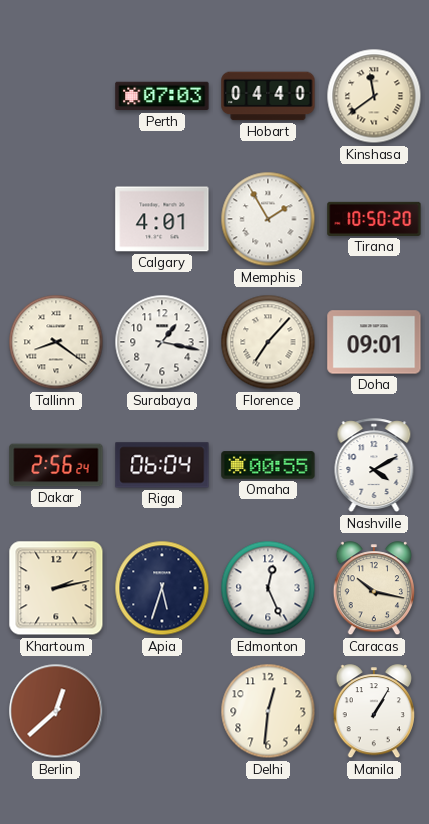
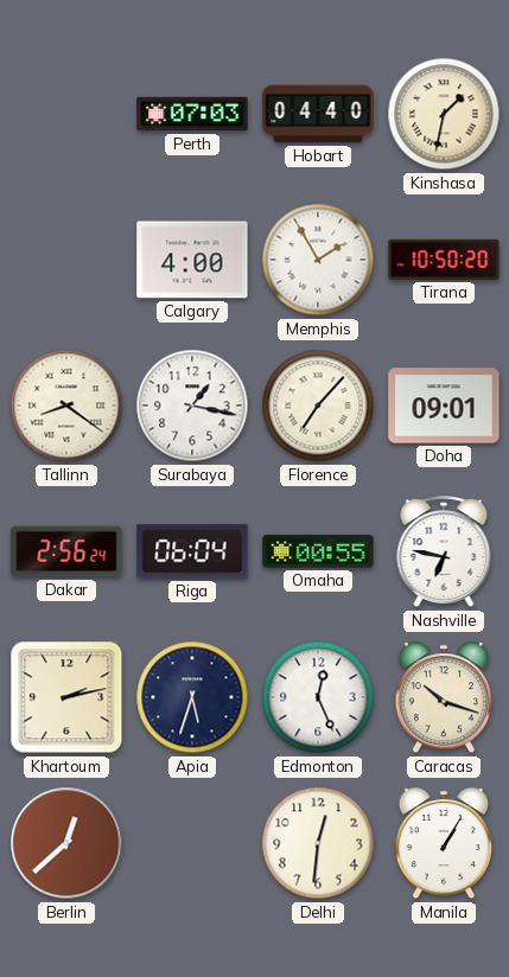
Kinshasa: 11:39 -> 1:32
Calgary: 4:01 -> 4:00
Nashville: 4:10 -> 6:47
Caracas: 10:17 -> 10:18
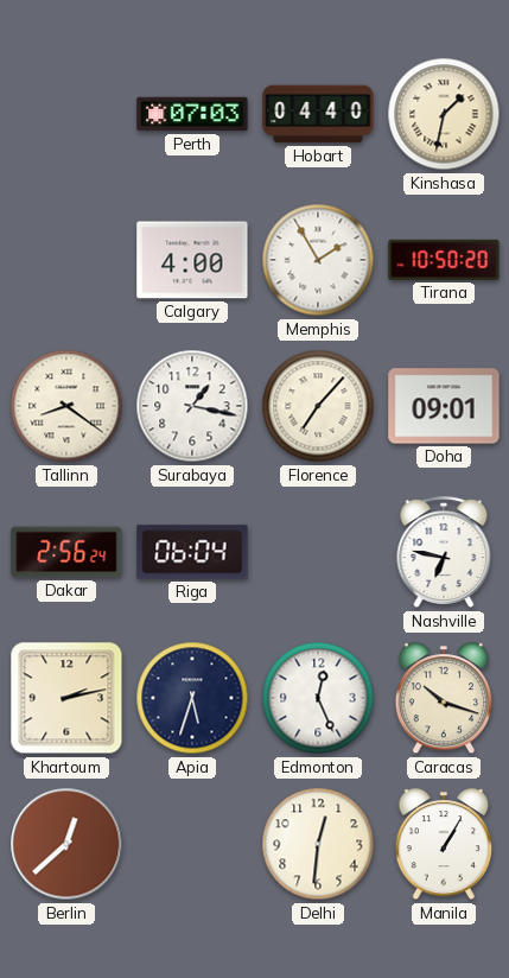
Omaha: 00:55 -> none
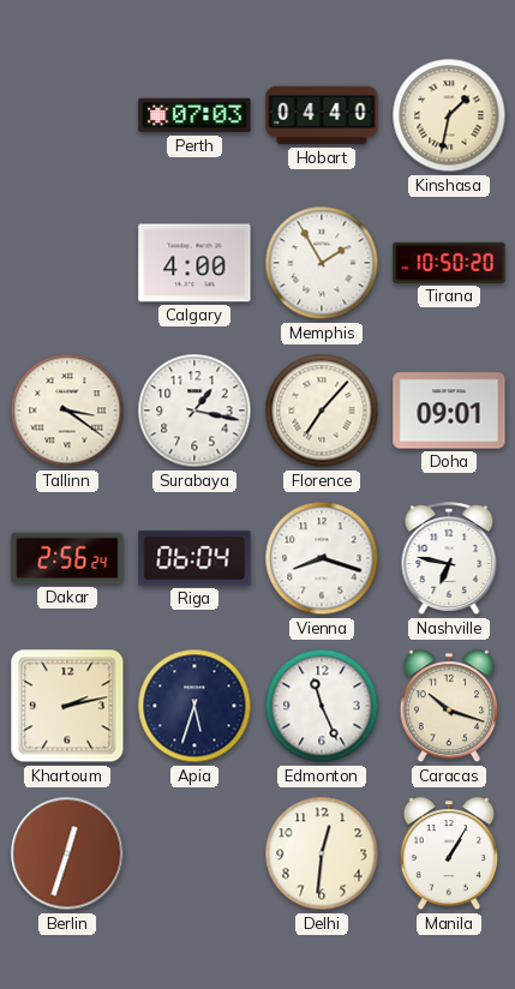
Tallinn: 8:21 -> 3:21
Vienna: none -> 8:18
Edmonton: 12:26 -> 11:26
Berlin: 12:38 -> 12:33
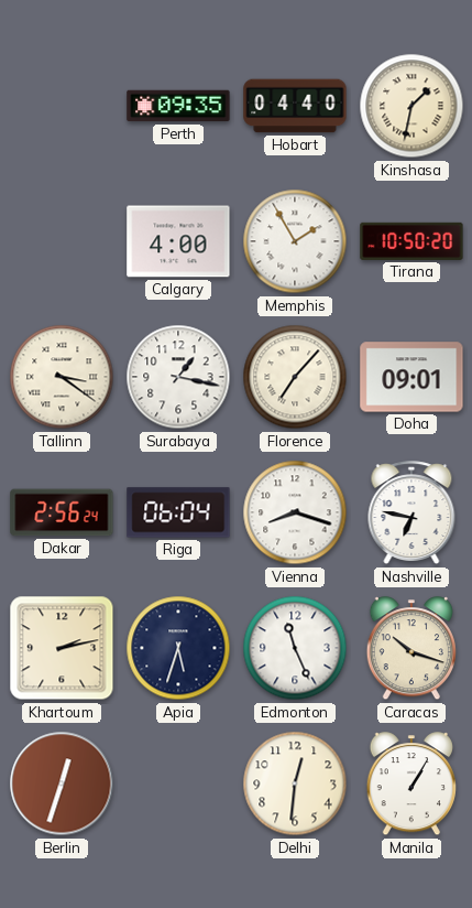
Perth: 07:03 -> 09:35
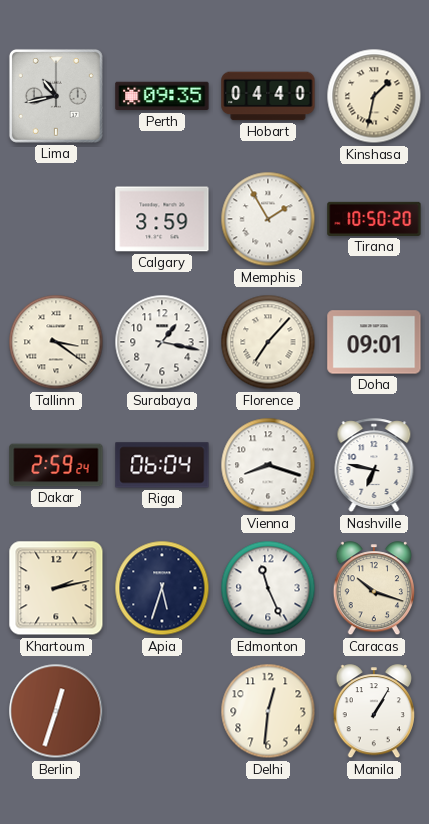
Lima: none -> 10:43
Calgary: 4:00 -> 3:59
Dakar: 2:56 -> 2:59
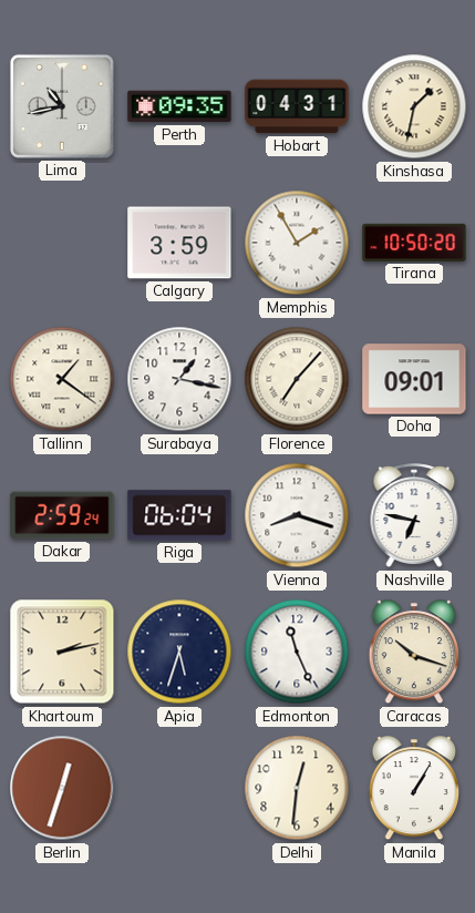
Hobart: 04:40 -> 04:31
Tallinn: 3:21 -> 1:21
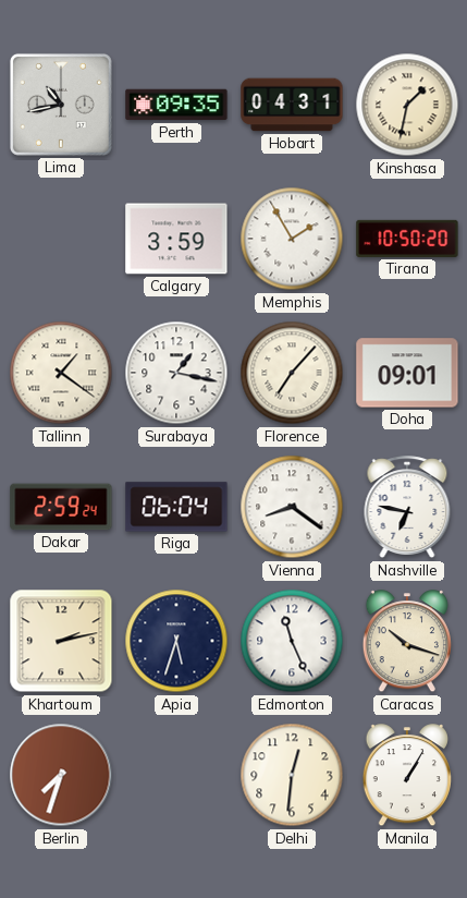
Vienna: 8:18 -> 8:21
Berlin: 12:33 -> 7:33
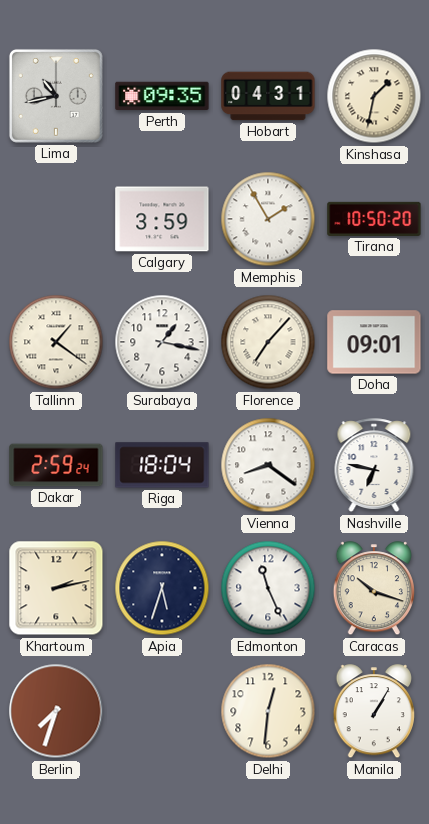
Riga: 06:04 -> 18:04
